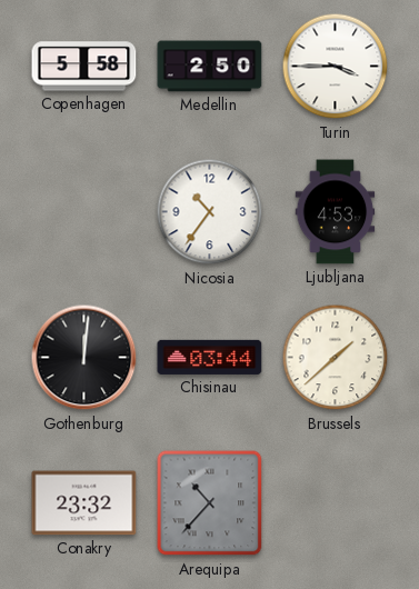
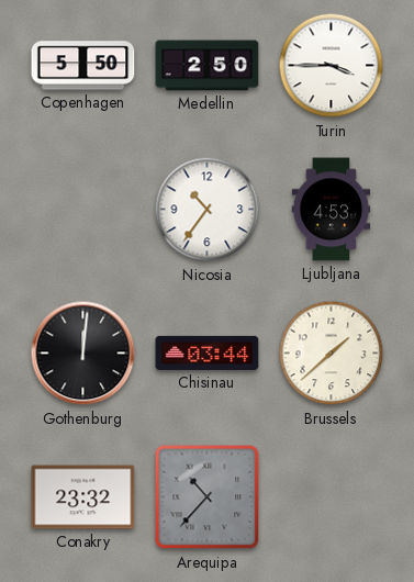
Copenhagen: 5:58 -> 5:50
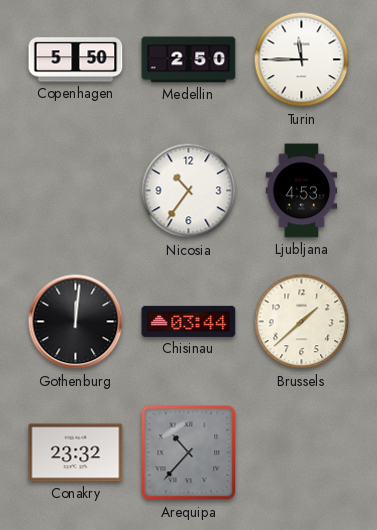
Turin: 3:45 -> 11:45
